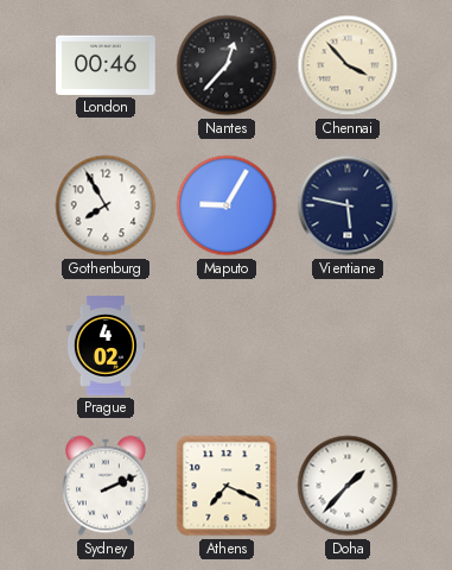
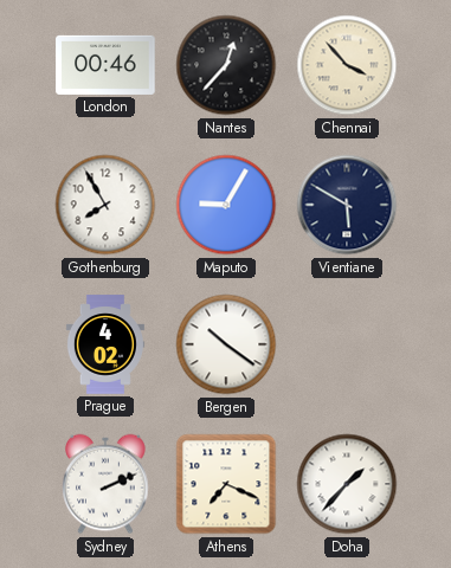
Vientiane: 5:47 -> 5:50
Bergen: none -> 10:21
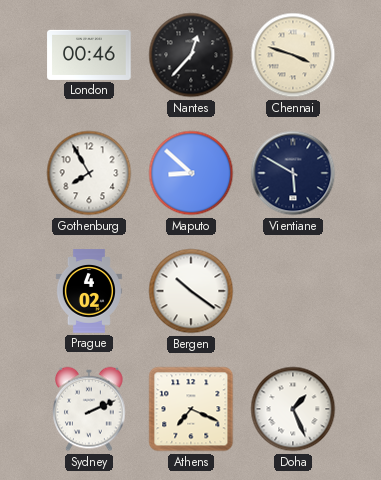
Chennai: 3:53 -> 3:48
Maputo: 9:05 -> 8:52
Doha: 1:37 -> 1:26
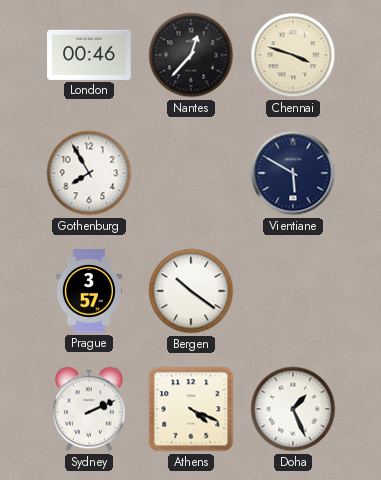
Maputo: 8:52 -> none
Prague: 4:02 -> 3:57
Athens: 7:19 -> 4:19
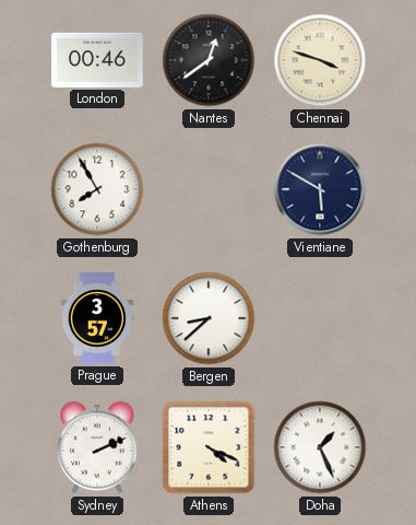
Nantes: 12:37 -> 12:39
Bergen: 10:21 -> 8:38
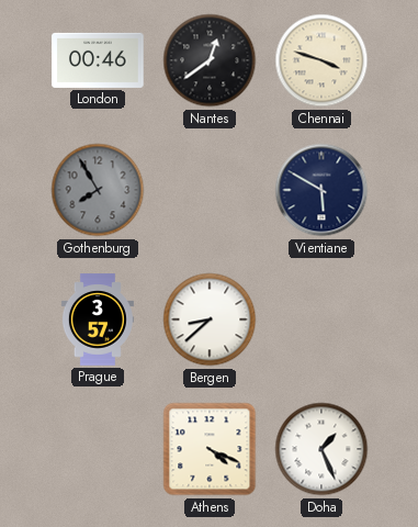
Gothenburg dial: white -> grey
Sydney: 2:11 -> none
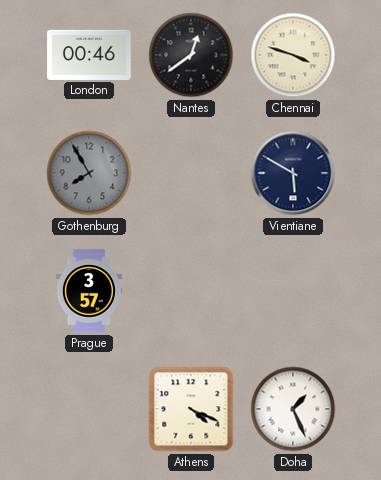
Bergen: 8:38 -> none
